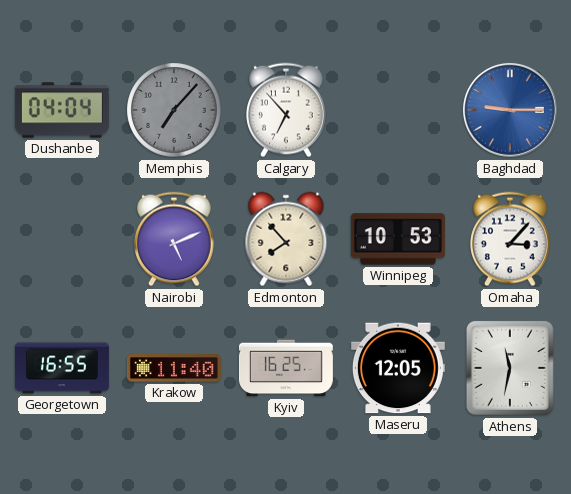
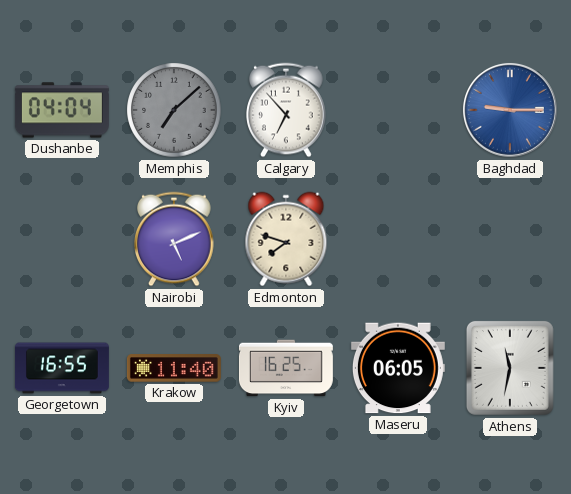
Memphis: 7:07 -> 7:08
Edmonton: 7:53 -> 7:48
Winnipeg: 10:53 -> none
Omaha: 3:07 -> none
Maseru: 12:05 -> 06:05
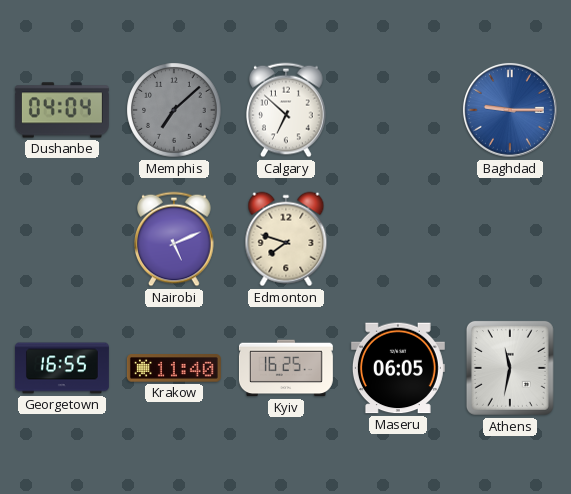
Calgary: 6:53 -> 6:52
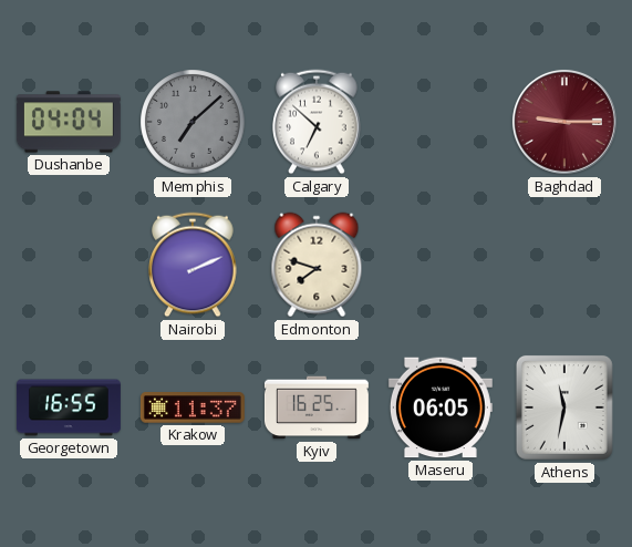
Baghdad dial: blue -> burgundy
Nairobi: 5:11 -> 2:11
Krakow: 11:40 -> 11:37
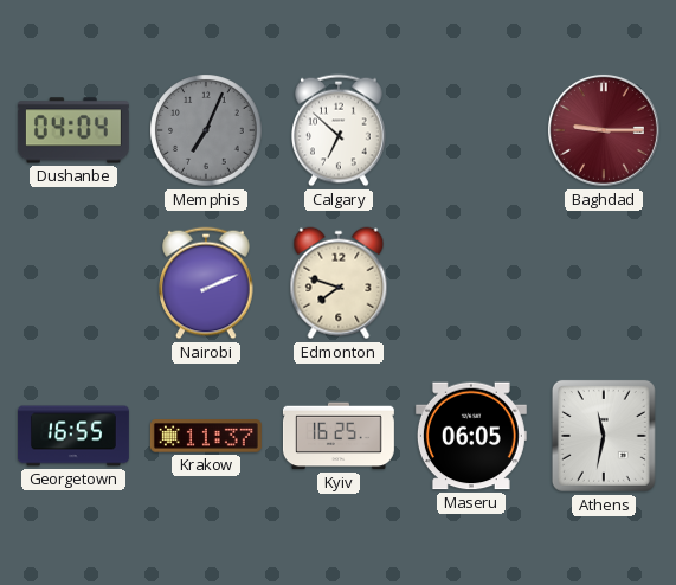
Memphis: 7:08 -> 7:04
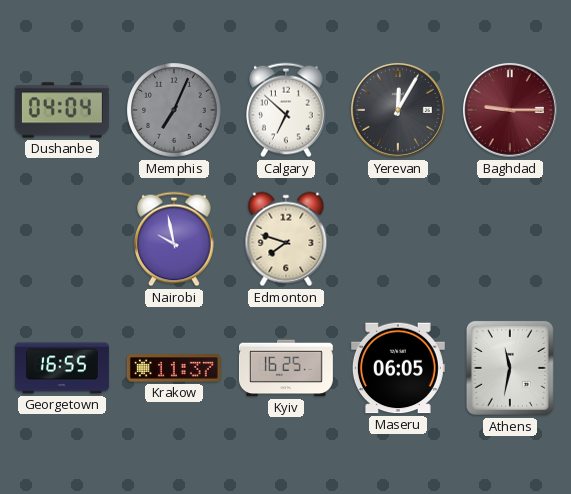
Yerevan: none -> 12:05
Nairobi: 2:11 -> 9:58
